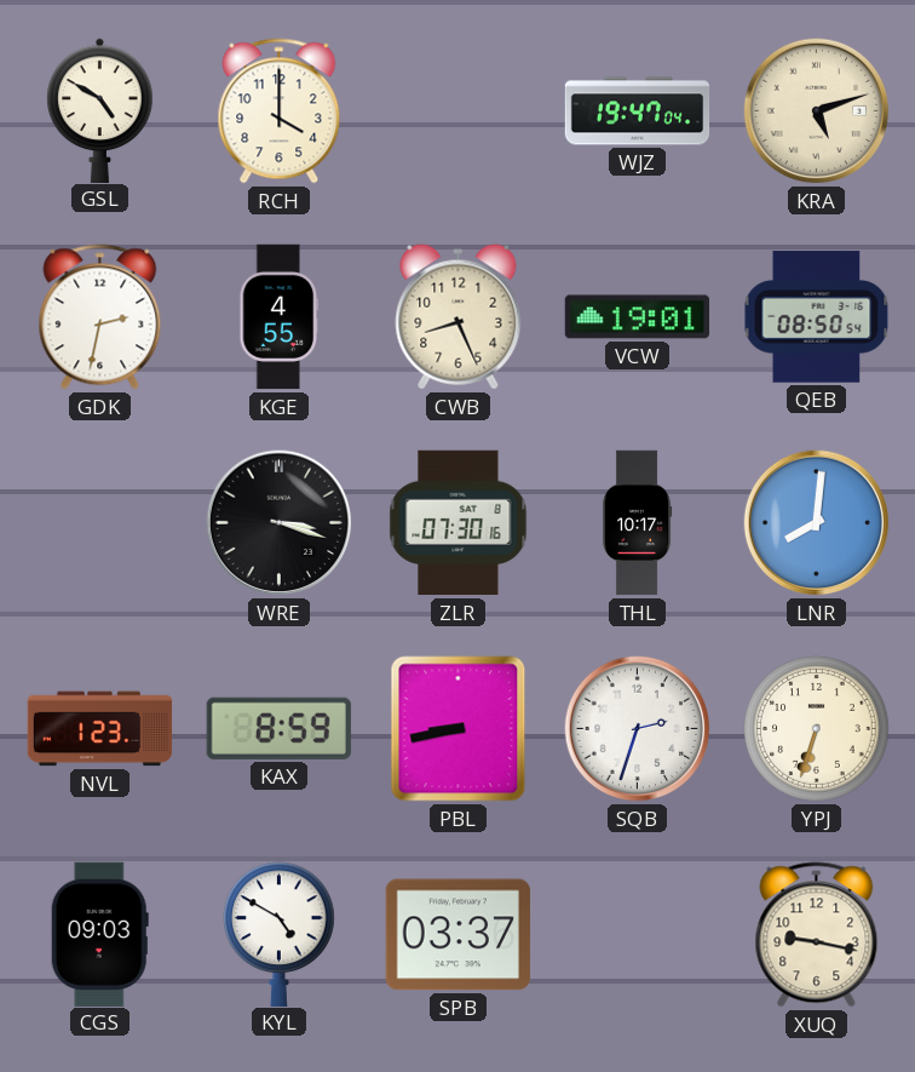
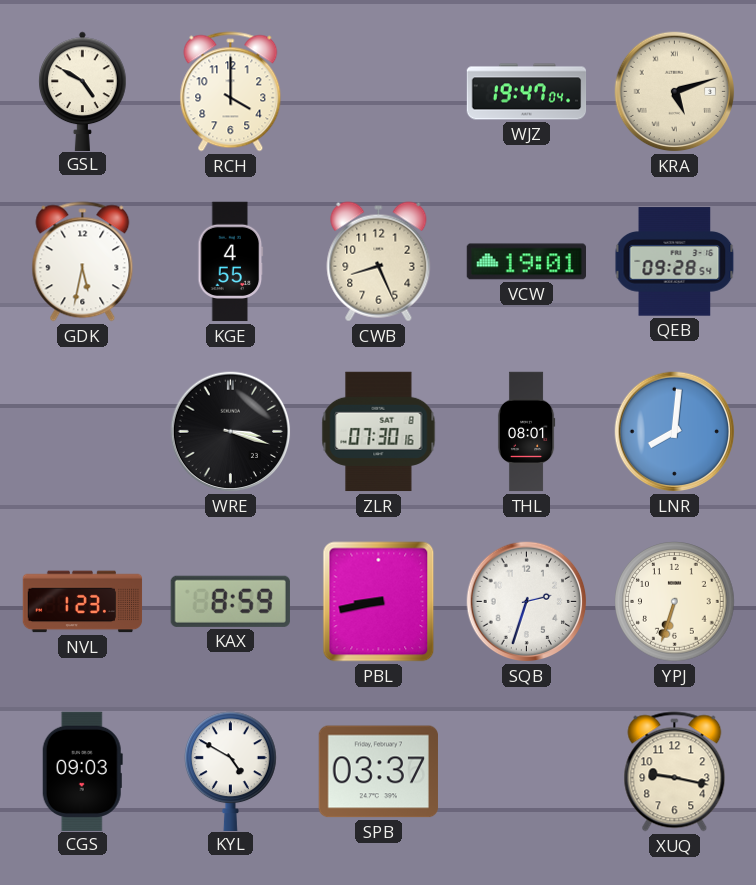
GDK: 2:32 -> 5:32
QEB: 08:50 -> 09:28
THL: 10:17 -> 08:01
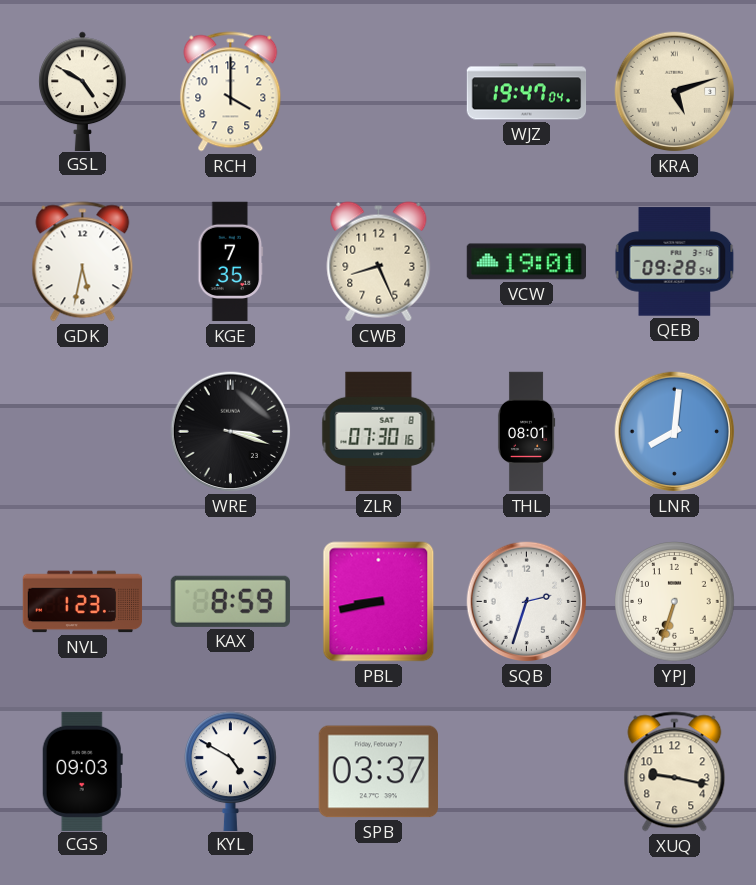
KGE: 4:55 -> 7:35
